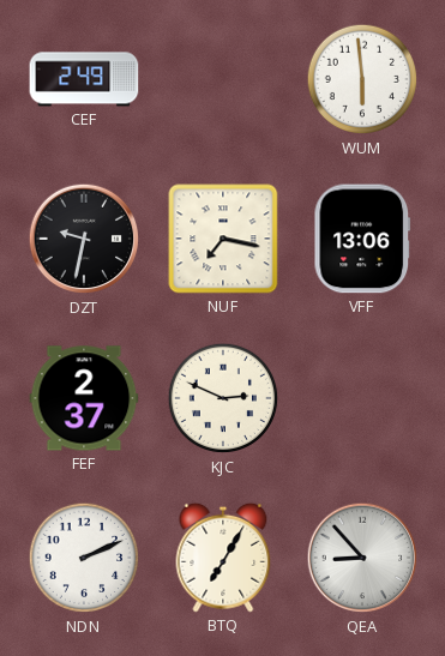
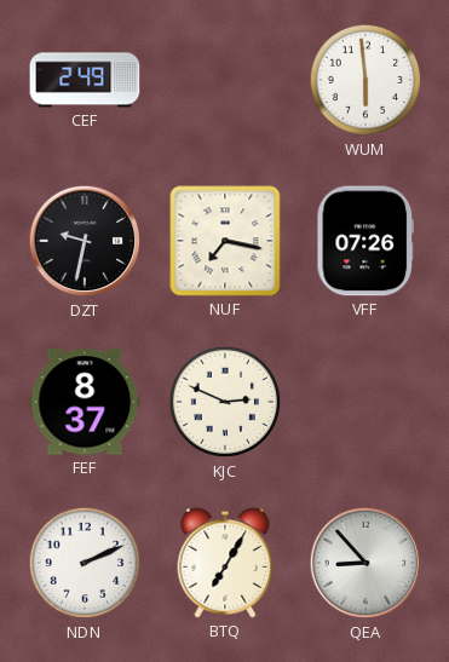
VFF: 13:06 -> 07:26
FEF: 2:37 -> 8:37
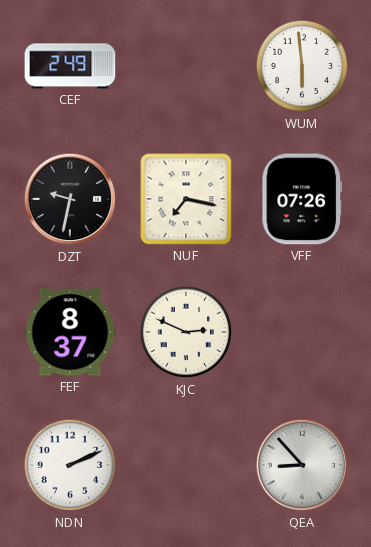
BTQ: 7:05 -> none
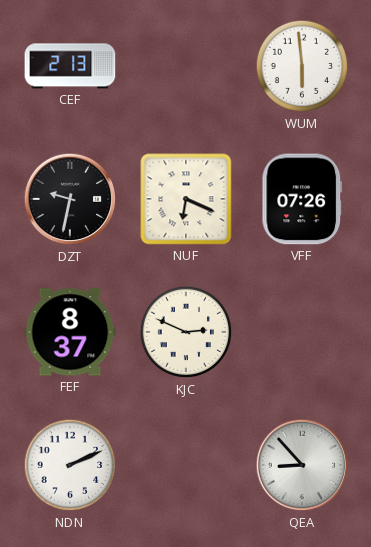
CEF: 2:49 -> 2:13
NUF: 7:17 -> 6:19
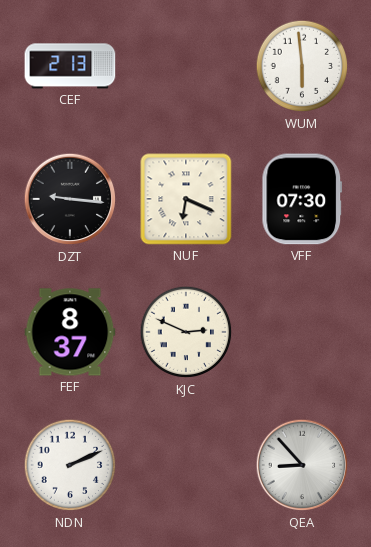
DZT: 9:32 -> 9:16
VFF: 07:26 -> 07:30
